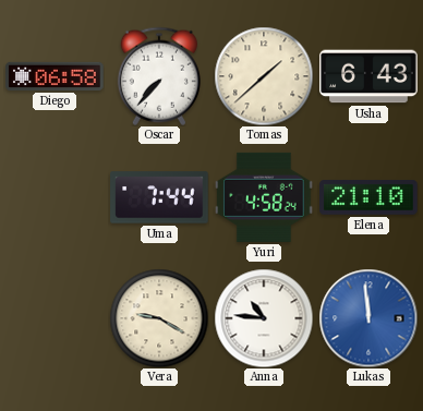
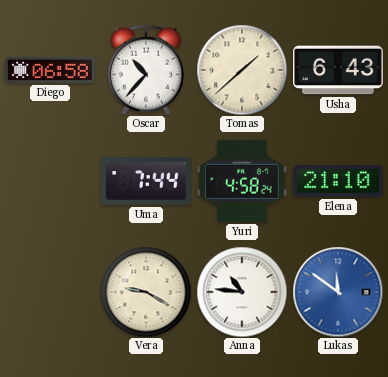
Oscar: 7:37 -> 10:37
Lukas: 11:59 -> 11:51
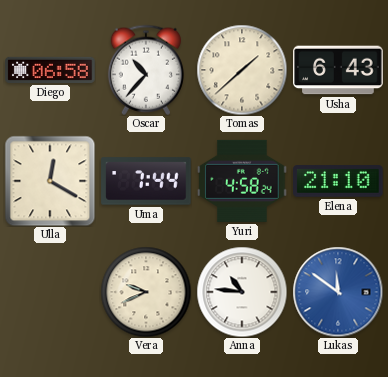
Ulla: none -> 12:20
Vera: 9:20 -> 9:41
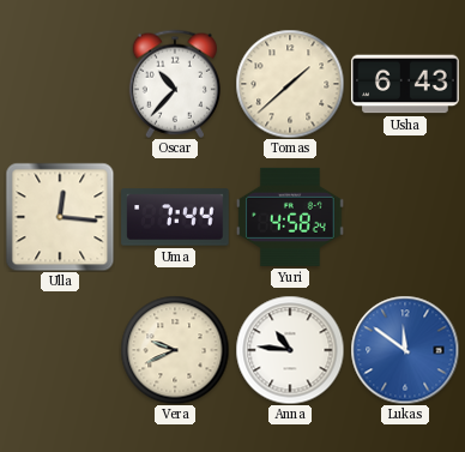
Diego: 06:58 -> none
Ulla: 12:20 -> 12:16
Elena: 21:10 -> none
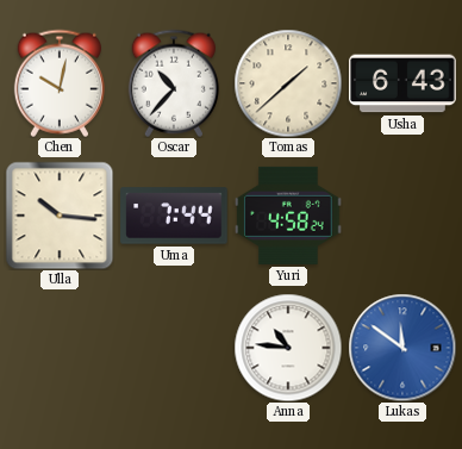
Chen: none -> 10:02
Ulla: 12:16 -> 10:16
Vera: 9:41 -> none
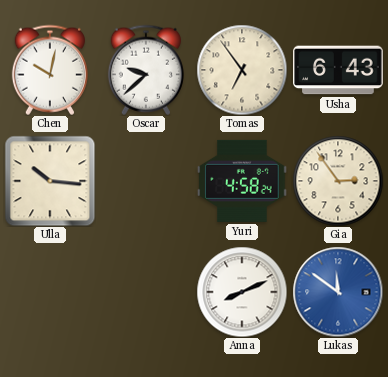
Oscar: 10:37 -> 9:38
Tomas: 1:38 -> 6:54
Uma: 7:44 -> none
Gia: none -> 2:54
Anna: 10:46 -> 8:11
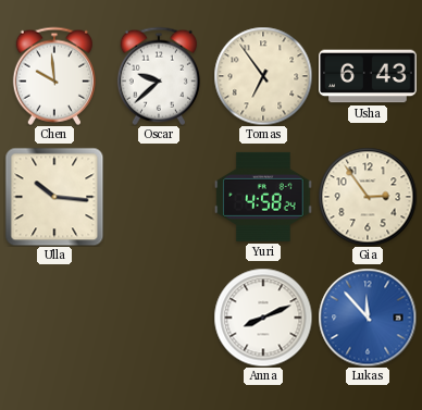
Chen: 10:02 -> 9:59
Lukas: 11:51 -> 11:53
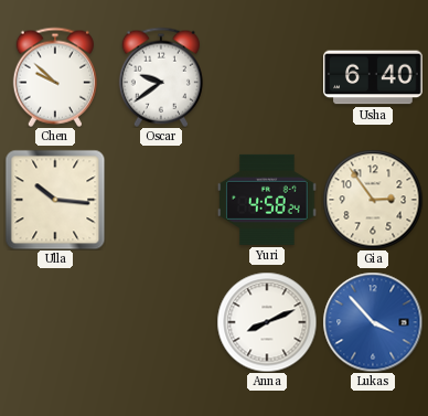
Chen: 9:59 -> 9:52
Oscar: 9:38 -> 9:39
Tomas: 6:54 -> none
Usha: 6:43 -> 6:40
Lukas: 11:53 -> 3:53
